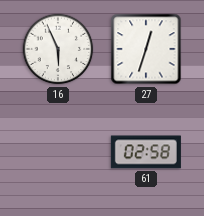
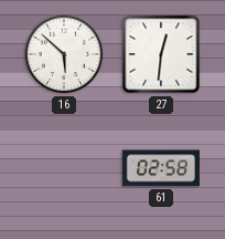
16: 5:56 -> 5:52
27: 12:33 -> 12:31
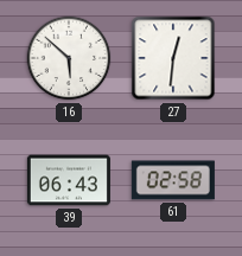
39: none -> 06:43
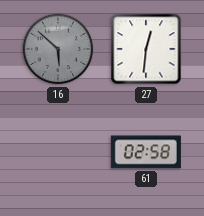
16 dial: white -> grey
39: 06:43 -> none
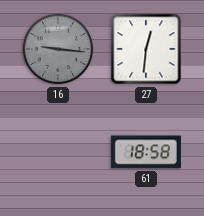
16: 5:52 -> 9:16
61: 02:58 -> 18:58
